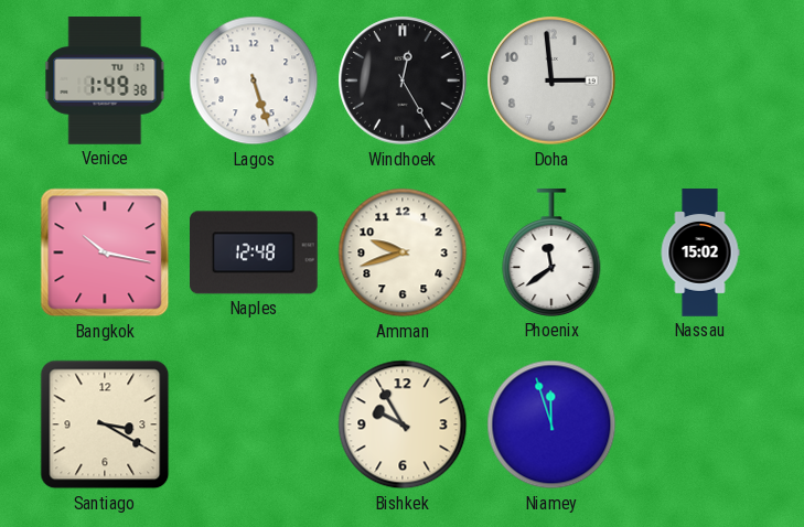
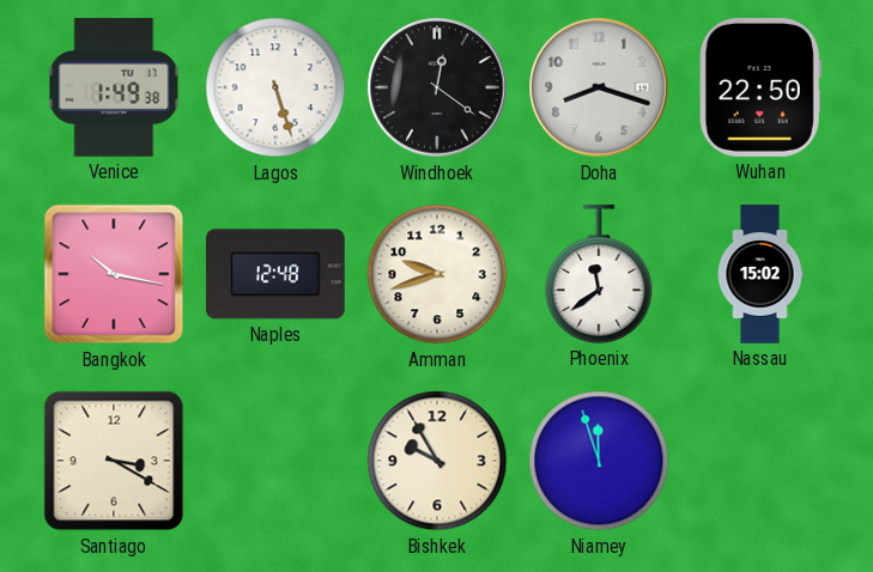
Windhoek: 12:25 -> 12:21
Doha: 2:59 -> 8:18
Wuhan: none -> 22:50
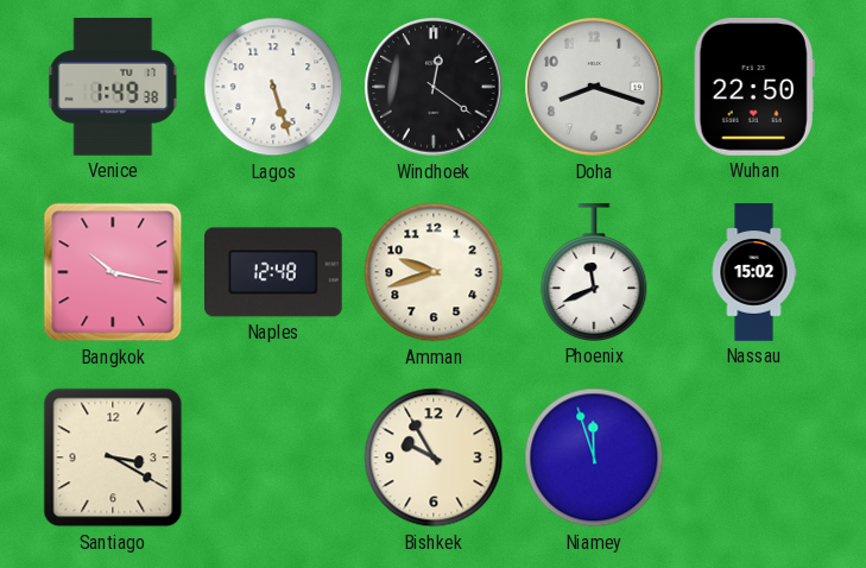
Phoenix: 11:39 -> 11:41
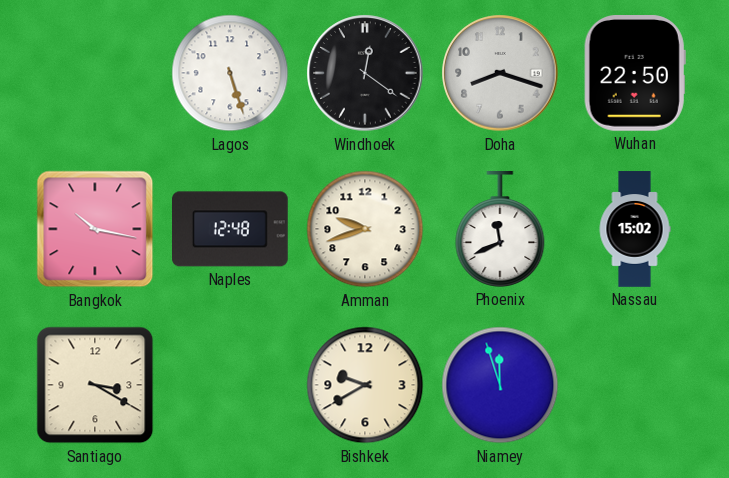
Venice: 1:49 -> none
Bishkek: 9:55 -> 9:40
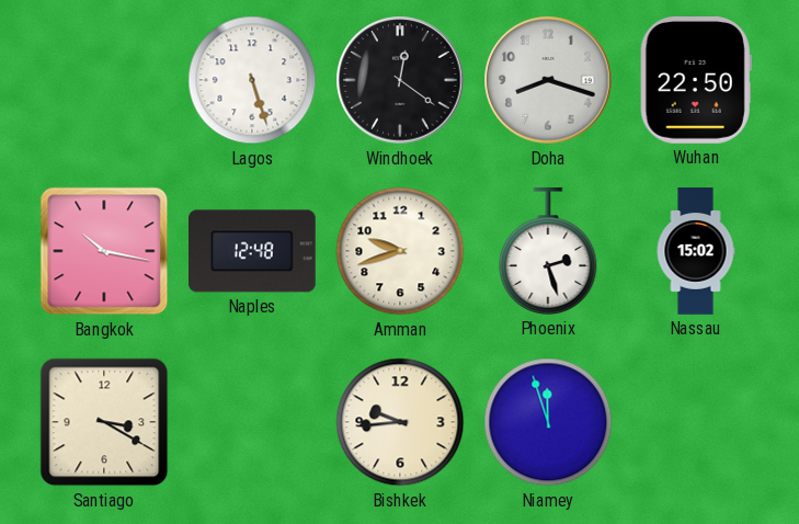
Phoenix: 11:41 -> 2:27
Bishkek: 9:40 -> 9:44
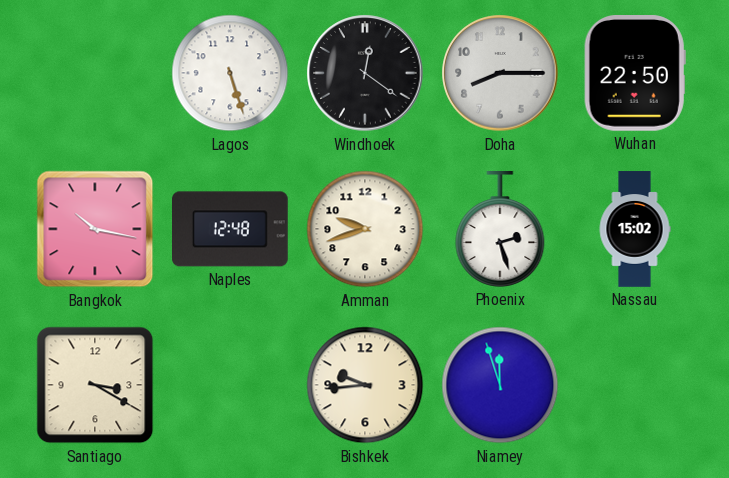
Doha: 8:18 -> 8:15
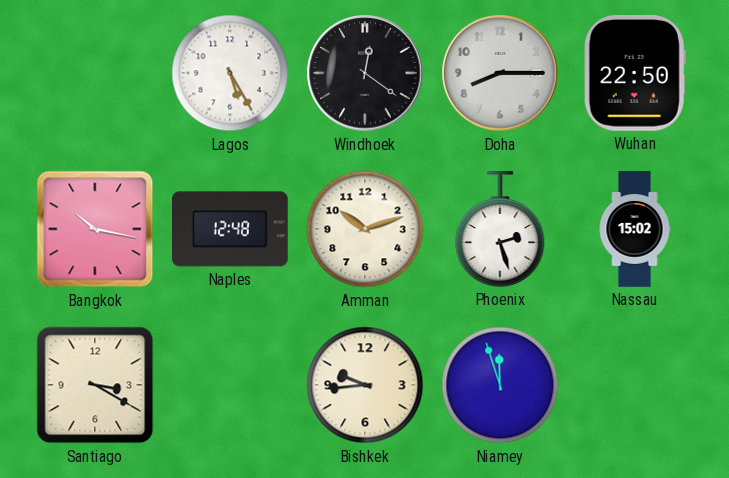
Lagos: 5:27 -> 5:25
Amman: 9:42 -> 10:12
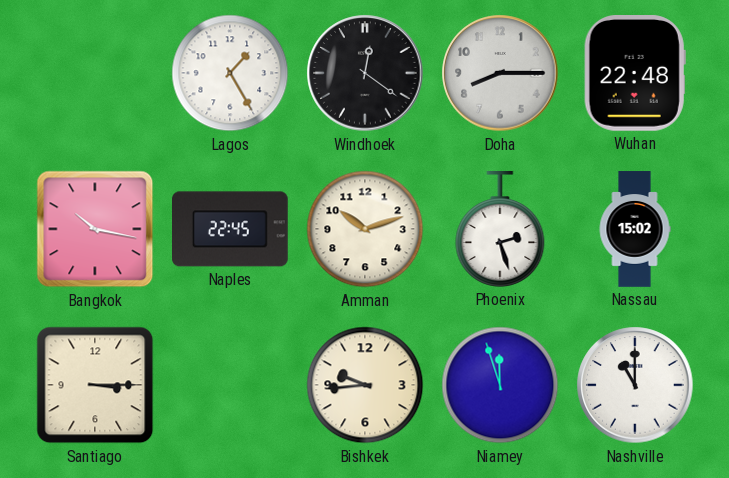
Lagos: 5:25 -> 1:25
Wuhan: 22:50 -> 22:48
Naples: 12:48 -> 22:45
Santiago: 3:20 -> 3:15
Nashville: none -> 11:00
